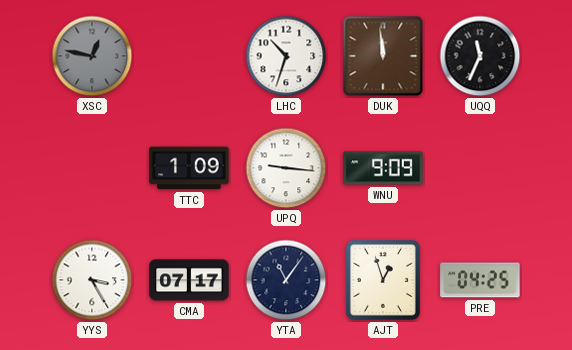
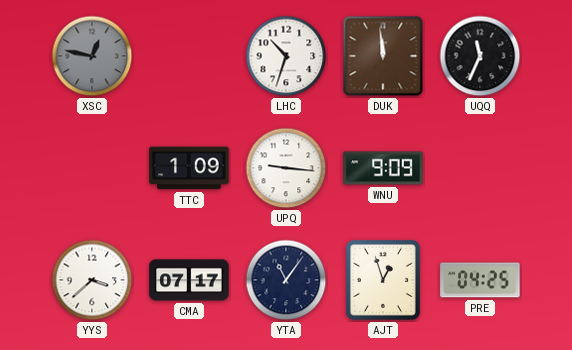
YYS: 3:25 -> 3:38
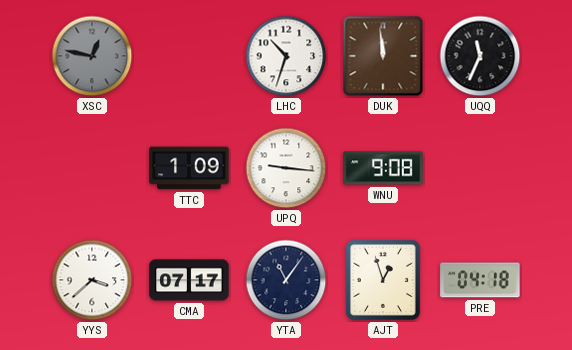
WNU: 9:09 -> 9:08
PRE: 04:25 -> 04:18
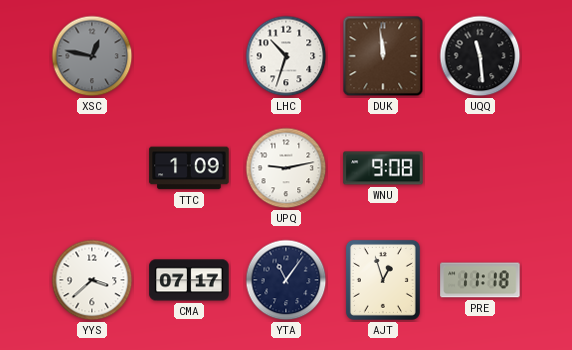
UQQ: 11:34 -> 11:29
UPQ: 9:16 -> 9:13
PRE: 04:18 -> 11:18
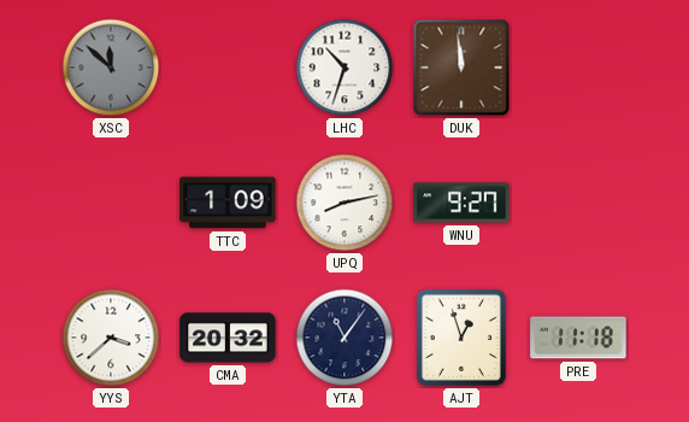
XSC: 12:47 -> 11:52
UQQ: 11:29 -> none
UPQ: 9:13 -> 8:13
WNU: 9:08 -> 9:27
CMA: 07:17 -> 20:32
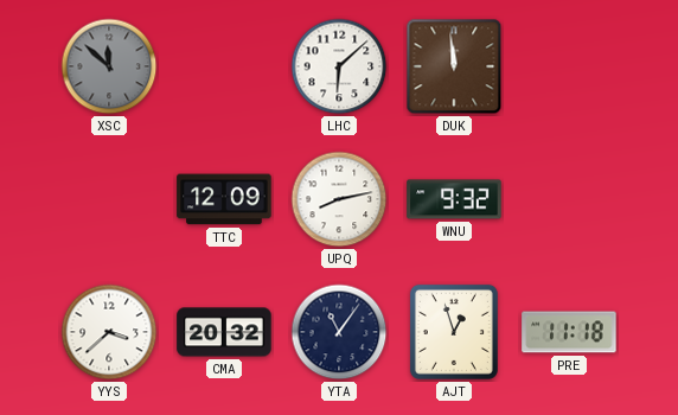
LHC: 10:33 -> 6:08
TTC: 1:09 -> 12:09
WNU: 9:27 -> 9:32
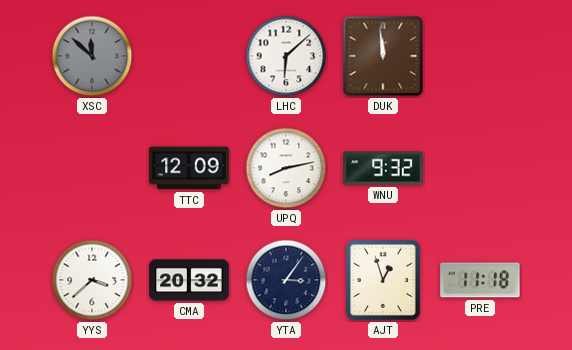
YTA: 11:06 -> 3:06
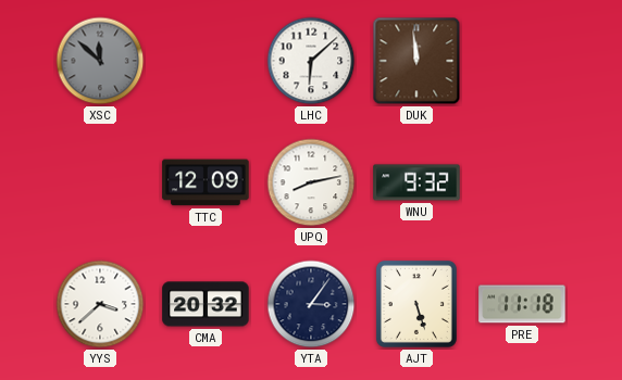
AJT: 12:57 -> 5:27
